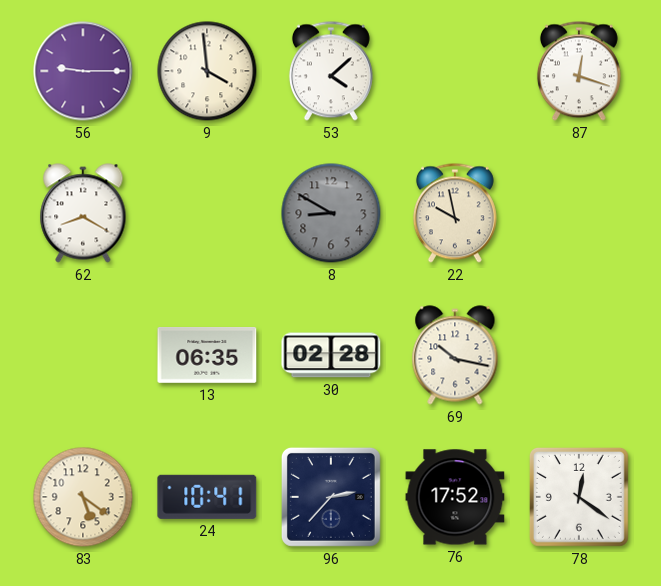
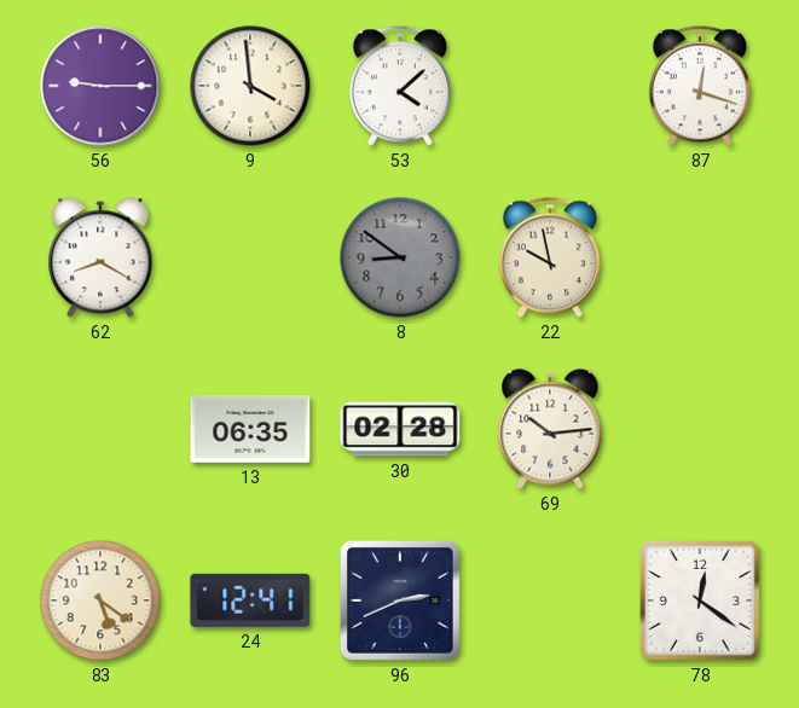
8: 8:50 -> 8:51
69: 10:17 -> 10:14
24: 10:41 -> 12:41
96: 2:37 -> 2:41
76: 17:52 -> none
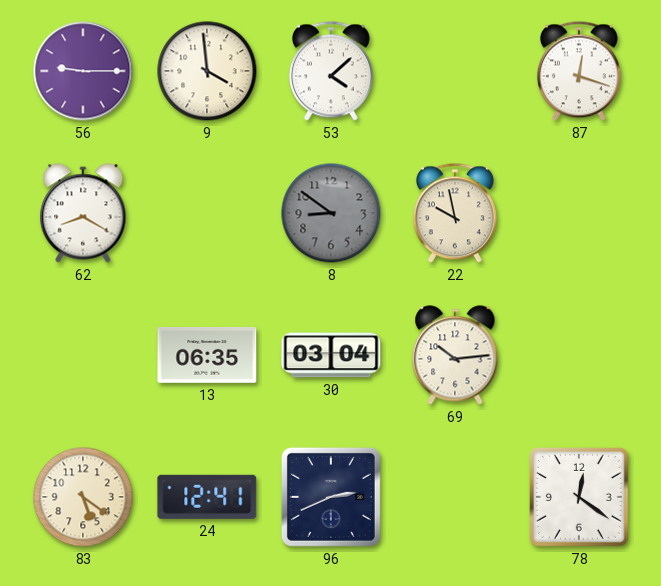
30: 02:28 -> 03:04
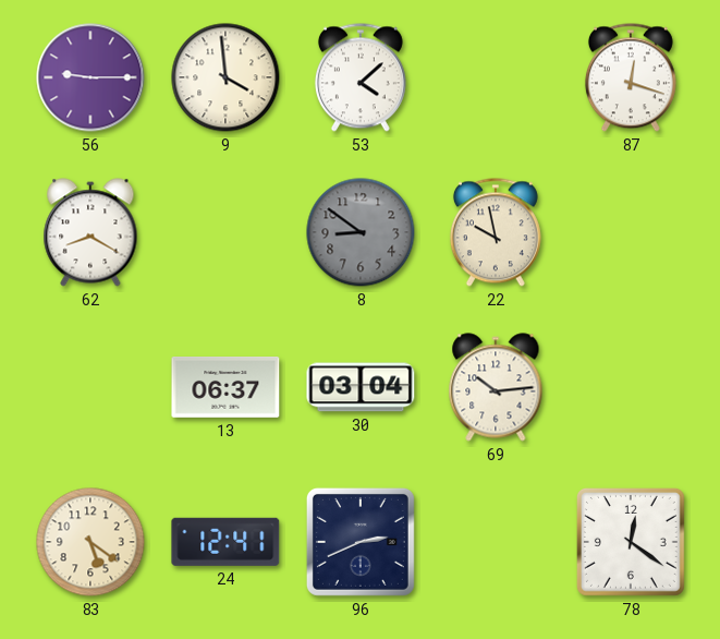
13: 06:35 -> 06:37
